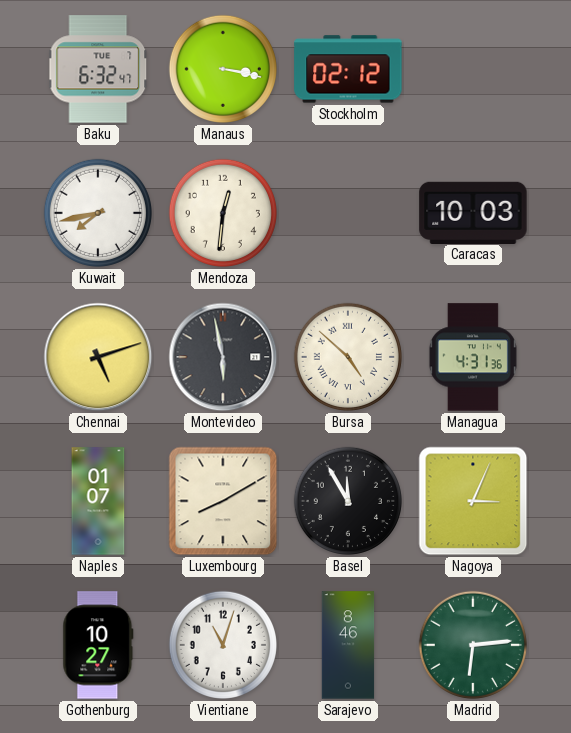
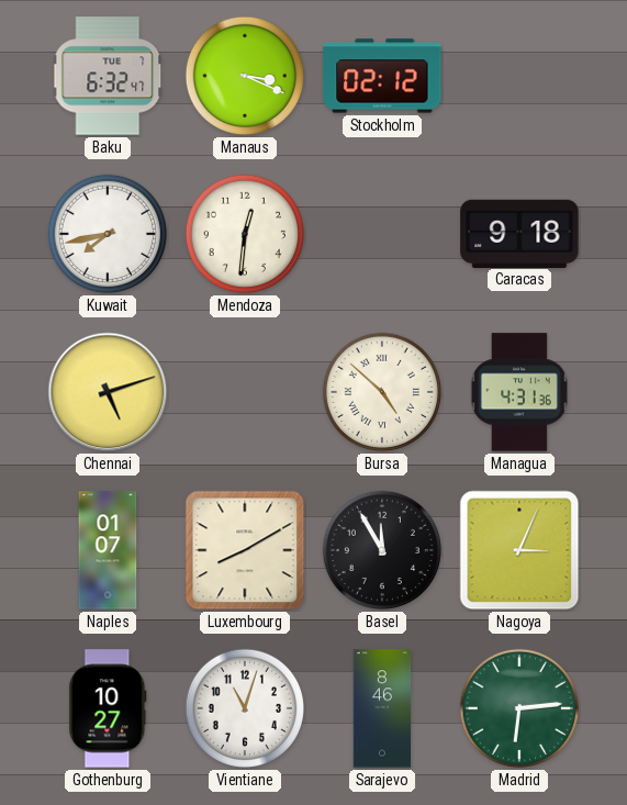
Manaus: 3:17 -> 3:19
Caracas: 10:03 -> 9:18
Montevideo: 5:58 -> none
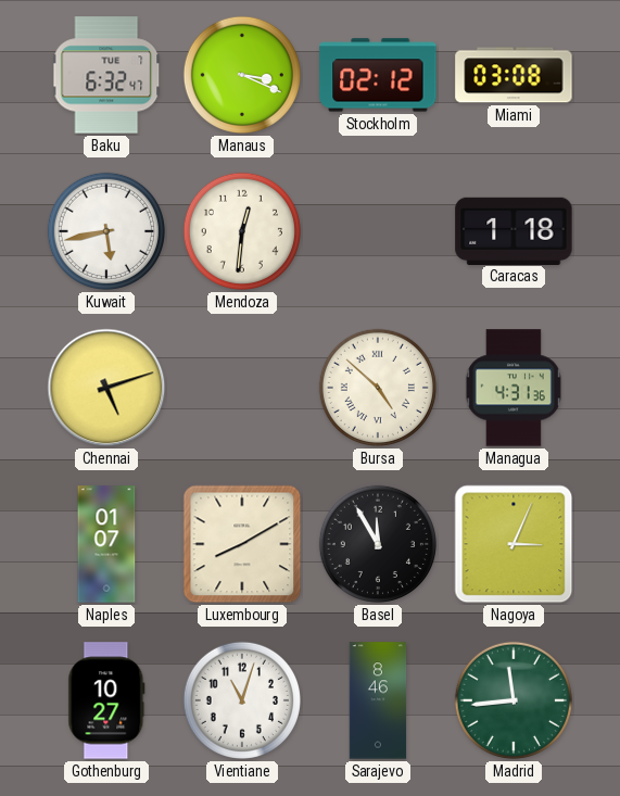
Miami: none -> 03:08
Kuwait: 7:43 -> 5:43
Caracas: 9:18 -> 1:18
Madrid: 6:14 -> 11:44
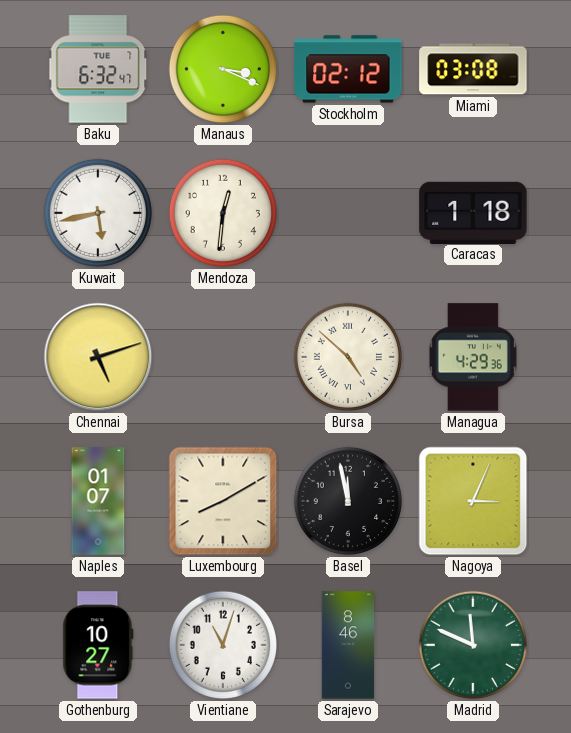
Managua: 4:31 -> 4:29
Basel: 11:55 -> 11:58
Madrid: 11:44 -> 11:49
